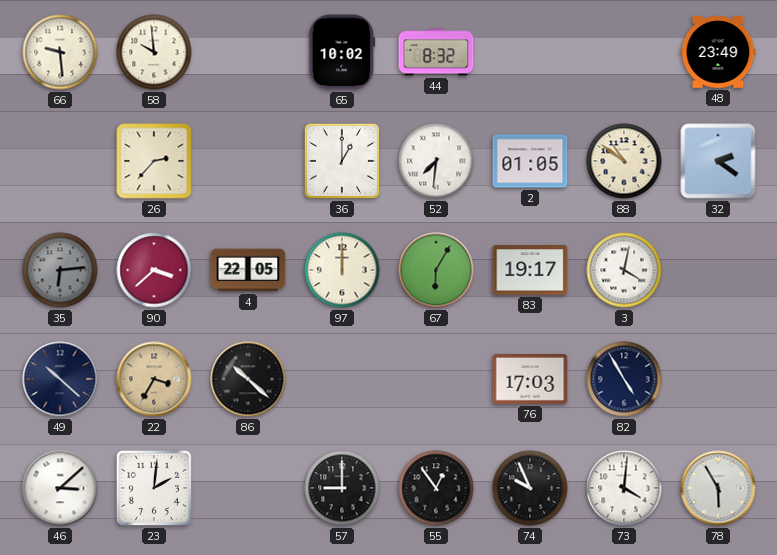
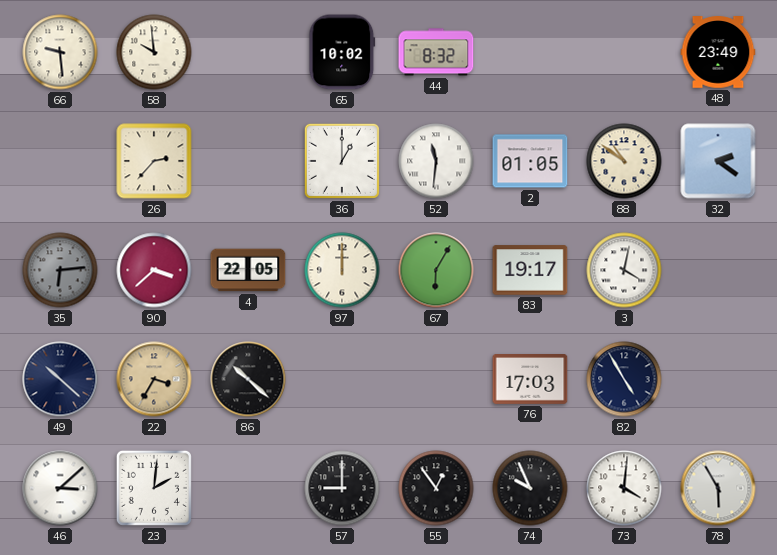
52: 7:31 -> 11:31
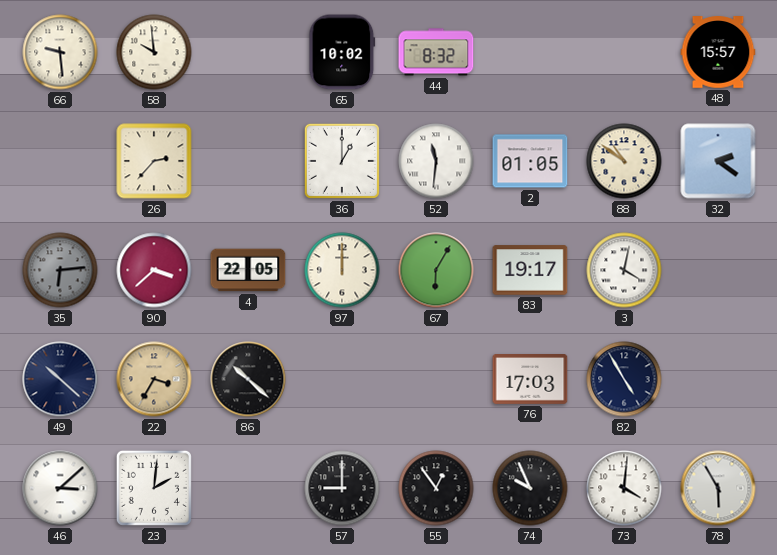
48: 23:49 -> 15:57
